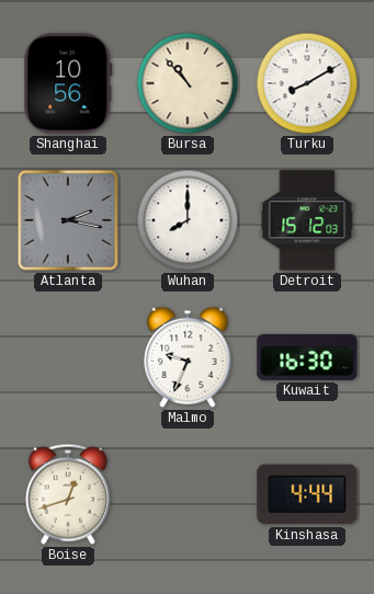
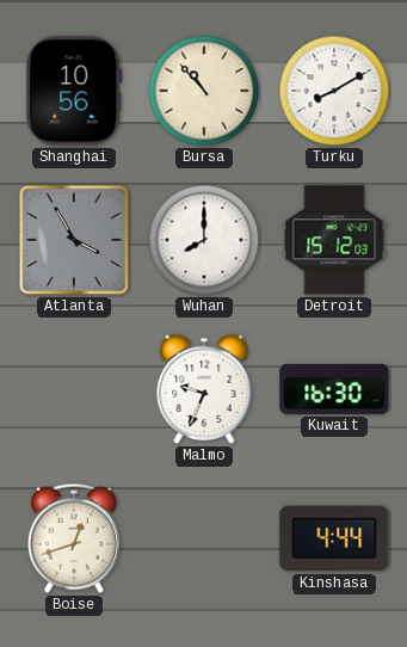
Atlanta: 2:17 -> 3:55
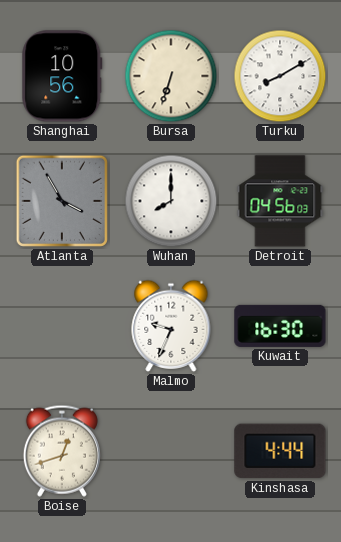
Bursa: 10:53 -> 6:33
Detroit: 15:12 -> 04:56
